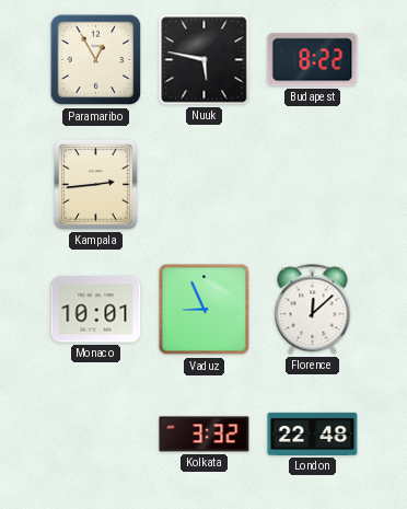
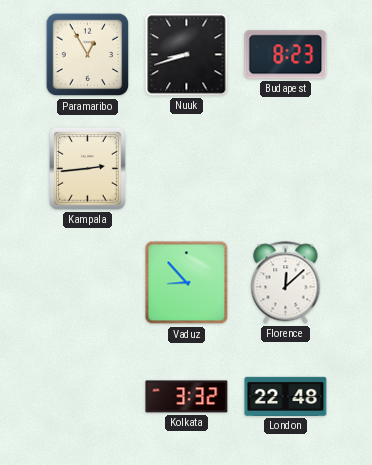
Nuuk: 5:47 -> 8:42
Budapest: 8:22 -> 8:23
Monaco: 10:01 -> none
Vaduz: 8:56 -> 8:53
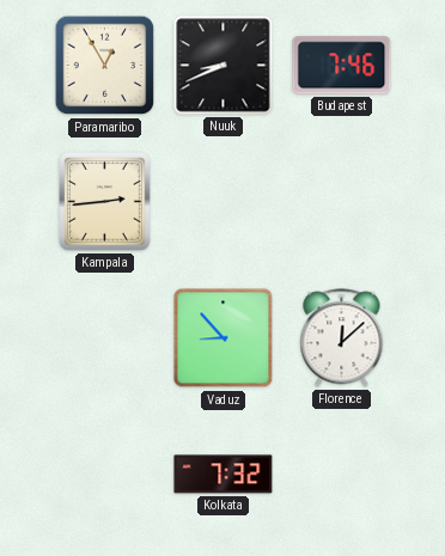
Nuuk: 8:42 -> 8:41
Budapest: 8:23 -> 7:46
Kolkata: 3:32 -> 7:32
London: 22:48 -> none
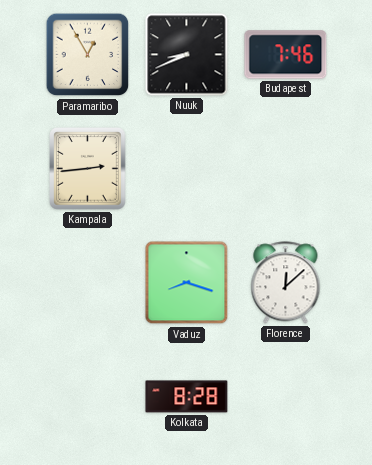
Vaduz: 8:53 -> 8:18
Kolkata: 7:32 -> 8:28
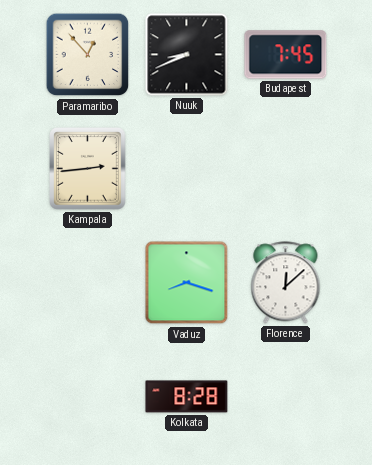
Paramaribo: 12:55 -> 12:53
Budapest: 7:46 -> 7:45
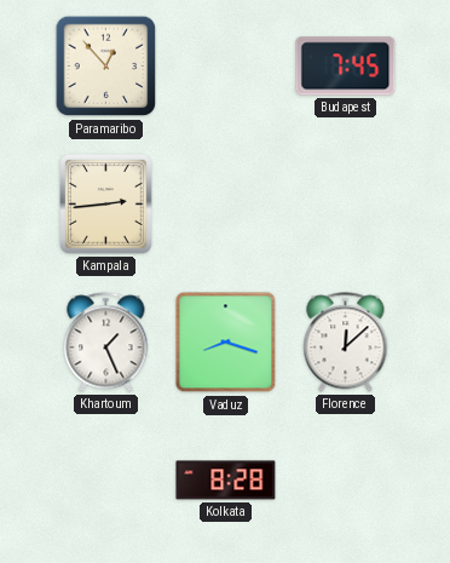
Nuuk: 8:41 -> none
Khartoum: none -> 1:26
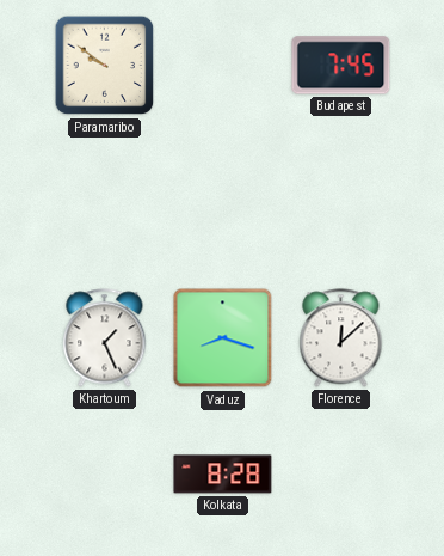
Paramaribo: 12:53 -> 9:51
Kampala: 2:44 -> none
